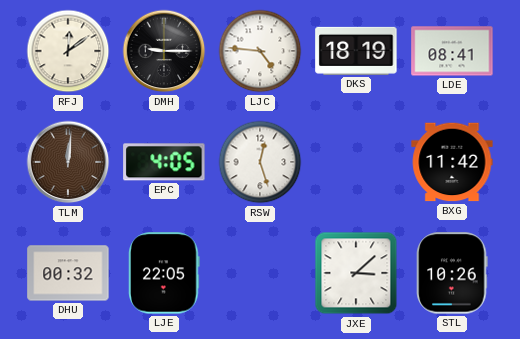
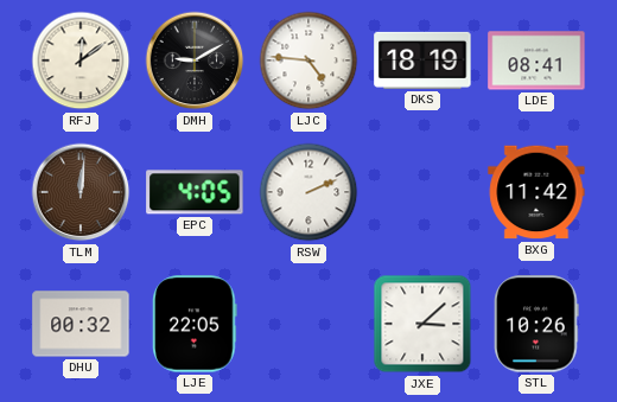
DMH: 9:15 -> 9:10
RSW: 12:27 -> 2:11
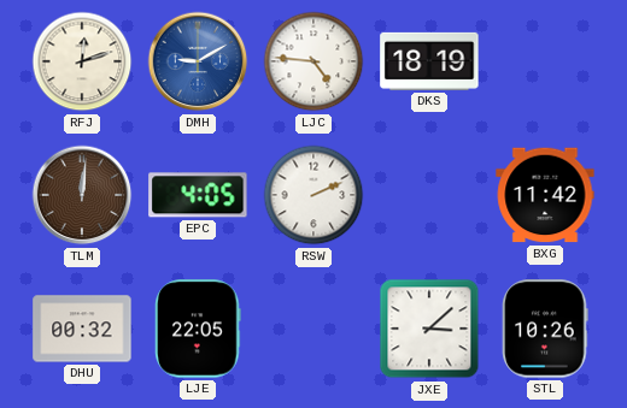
RFJ: 12:09 -> 12:12
DMH dial: black -> blue
LDE: 08:41 -> none
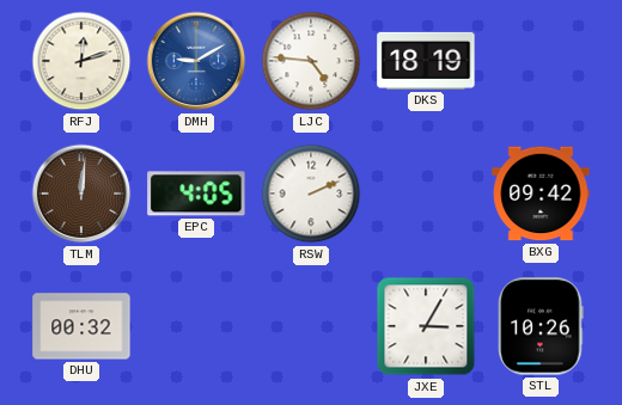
BXG: 11:42 -> 09:42
LJE: 22:05 -> none
JXE: 3:08 -> 3:05
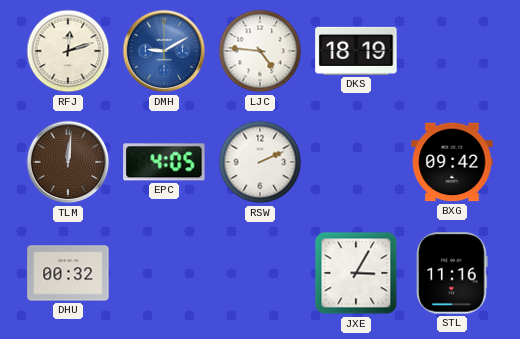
STL: 10:26 -> 11:16
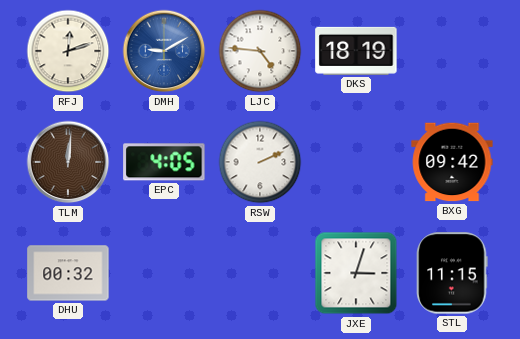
JXE: 3:05 -> 3:03
STL: 11:16 -> 11:15
